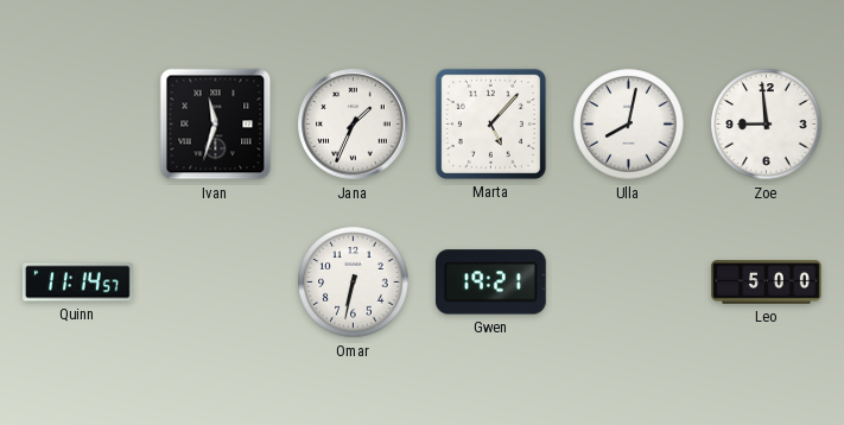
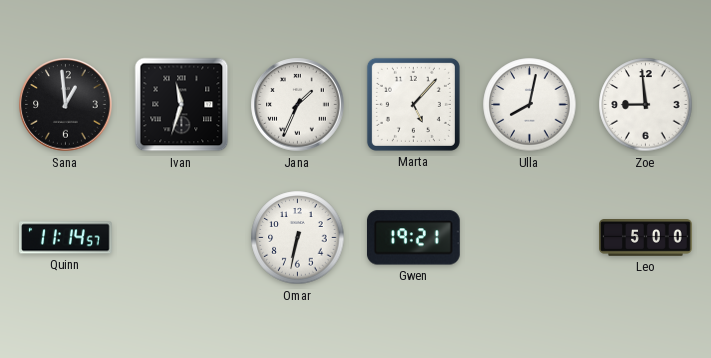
Sana: none -> 12:59
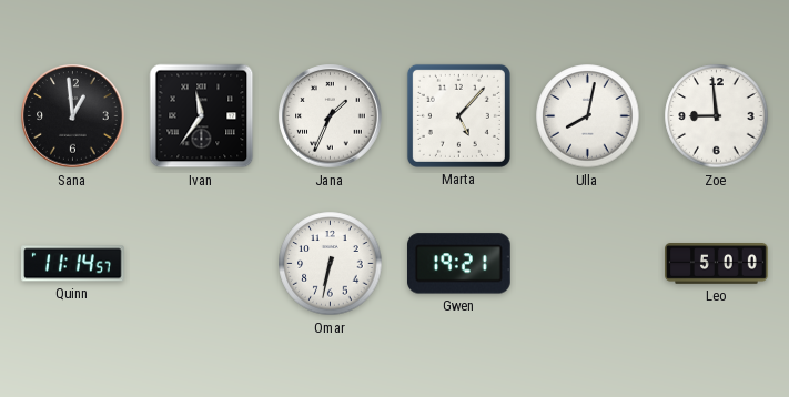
Ivan: 11:33 -> 11:36
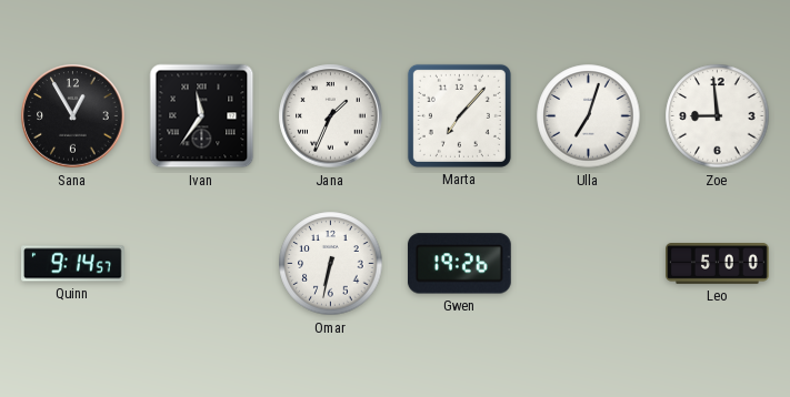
Sana: 12:59 -> 12:55
Marta: 5:07 -> 7:07
Ulla: 8:02 -> 7:03
Quinn: 11:14 -> 9:14
Gwen: 19:21 -> 19:26
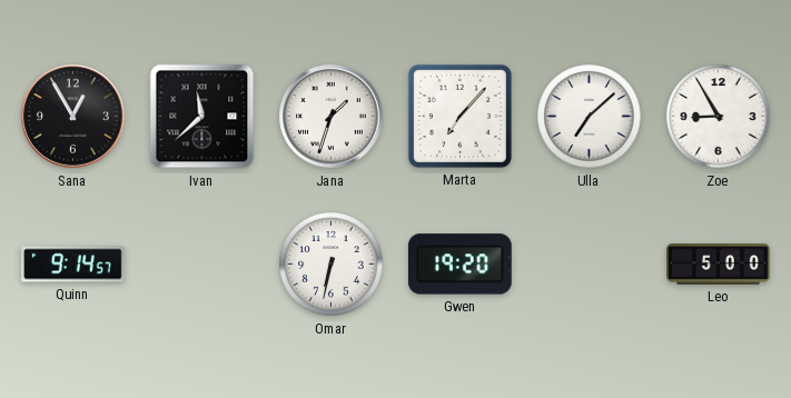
Ivan: 11:36 -> 11:38
Jana: 1:34 -> 1:33
Ulla: 7:03 -> 7:08
Zoe: 8:59 -> 8:55
Gwen: 19:26 -> 19:20
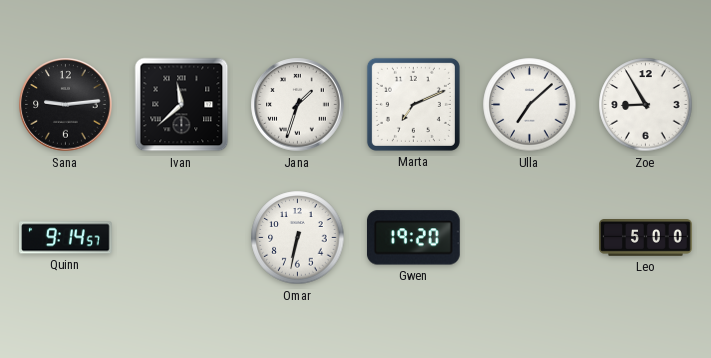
Sana: 12:55 -> 9:14
Marta: 7:07 -> 7:11
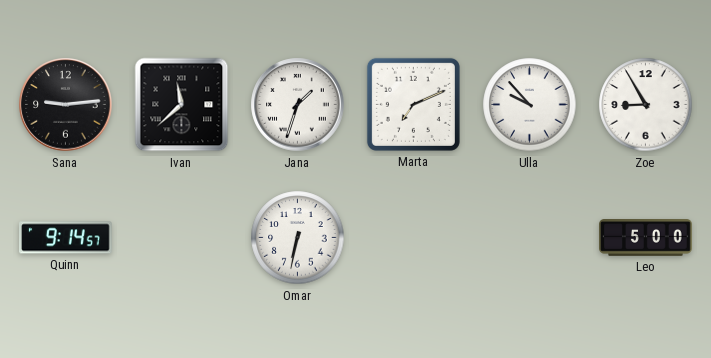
Ulla: 7:08 -> 9:53
Gwen: 19:20 -> none
